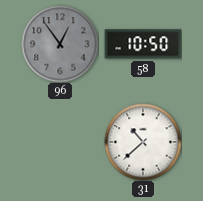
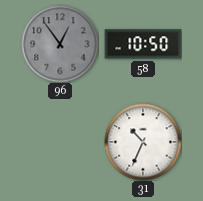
31: 10:38 -> 10:34
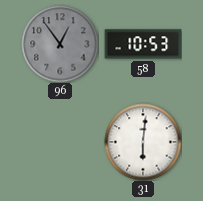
58: 10:50 -> 10:53
31: 10:34 -> 6:01
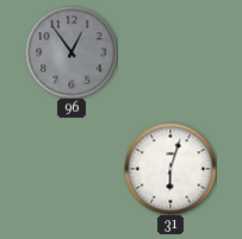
58: 10:53 -> none
31: 6:01 -> 6:03
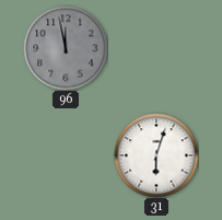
96: 12:54 -> 11:58
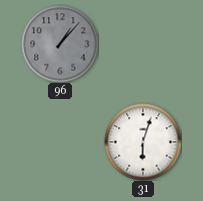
96: 11:58 -> 1:07
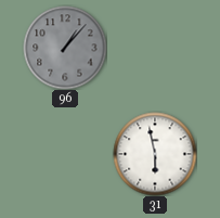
31: 6:03 -> 5:58
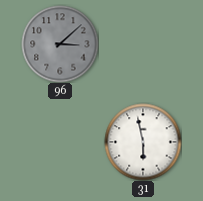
96: 1:07 -> 3:08
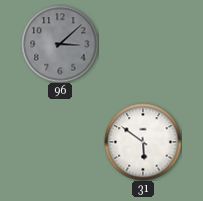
31: 5:58 -> 5:51
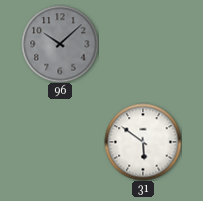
96: 3:08 -> 10:08
